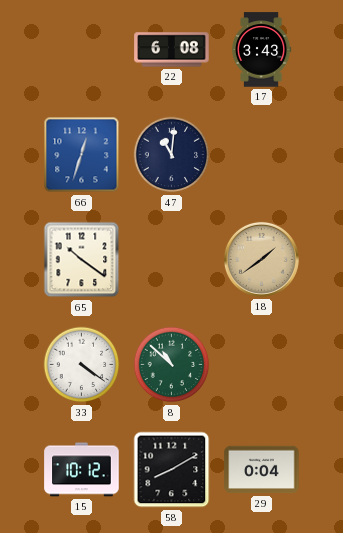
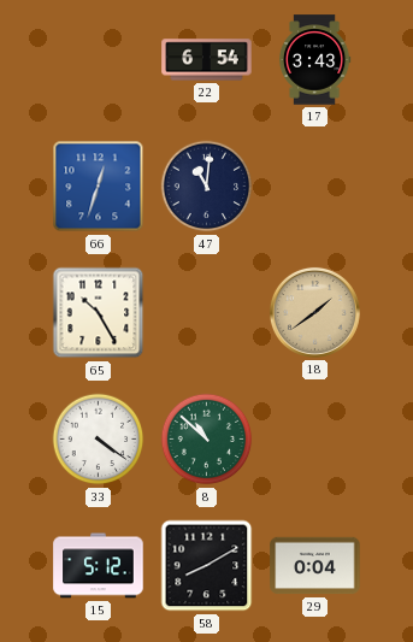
22: 6:08 -> 6:54
65: 10:21 -> 10:25
15: 10:12 -> 5:12
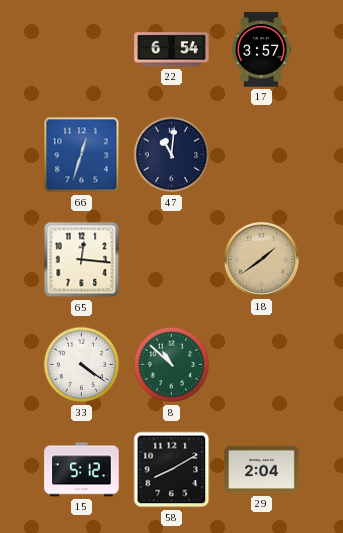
17: 3:43 -> 3:57
65: 10:25 -> 12:16
29: 0:04 -> 2:04
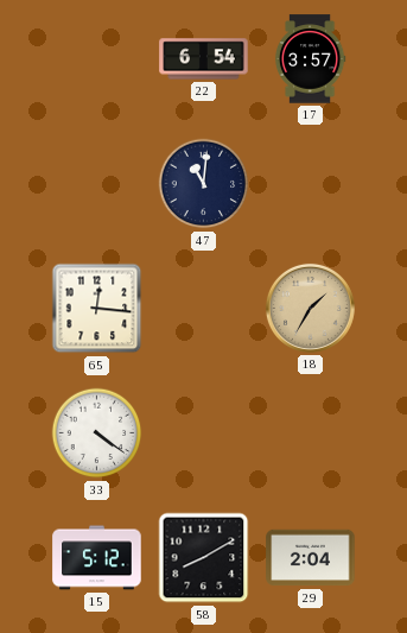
66: 12:33 -> none
18: 1:39 -> 1:35
8: 10:52 -> none
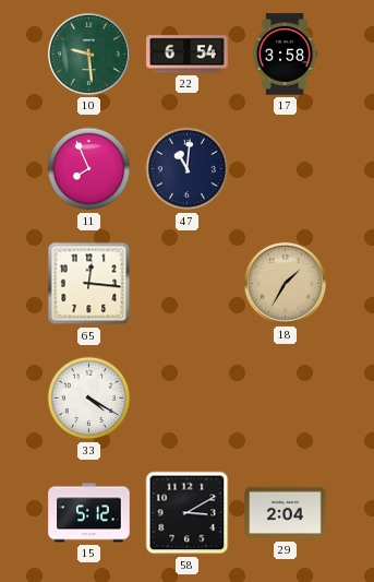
10: none -> 9:29
17: 3:57 -> 3:58
11: none -> 7:56
33: 4:21 -> 4:20
58: 8:10 -> 3:10
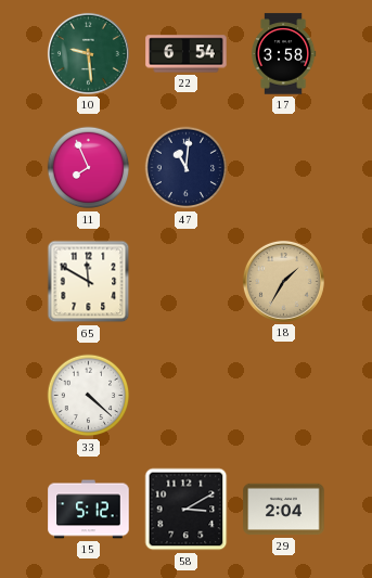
65: 12:16 -> 11:50
33: 4:20 -> 4:22
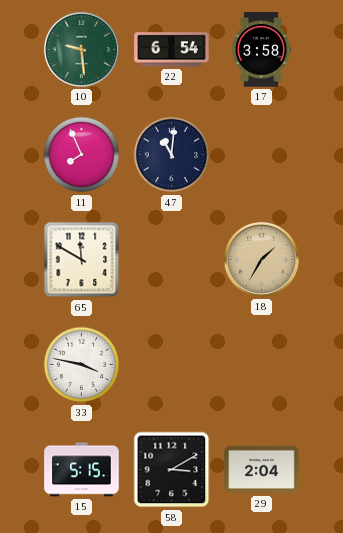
33: 4:22 -> 3:47
15: 5:12 -> 5:15
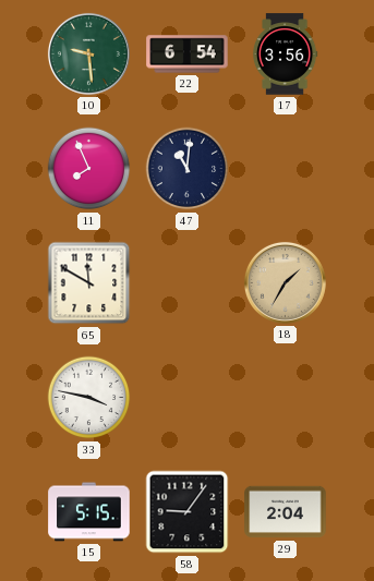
17: 3:58 -> 3:56
58: 3:10 -> 9:06
